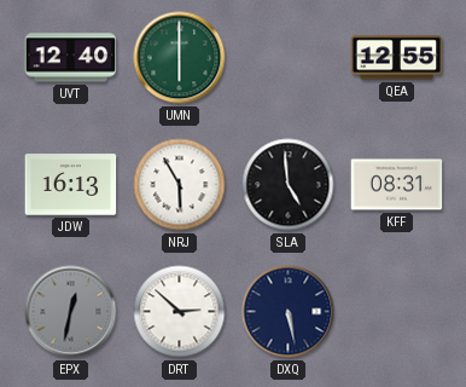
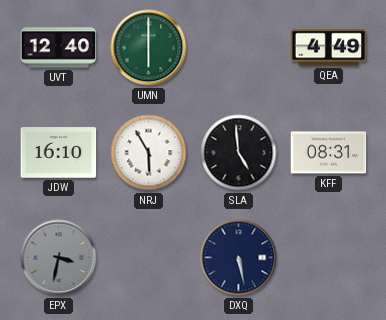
QEA: 12:55 -> 4:49
JDW: 16:13 -> 16:10
EPX: 12:32 -> 3:32
DRT: 2:52 -> none
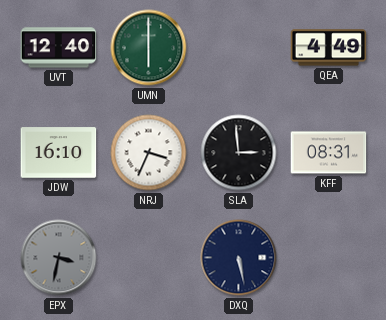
NRJ: 5:55 -> 3:34
SLA: 4:59 -> 2:59
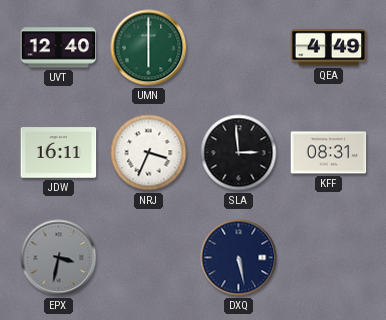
JDW: 16:10 -> 16:11
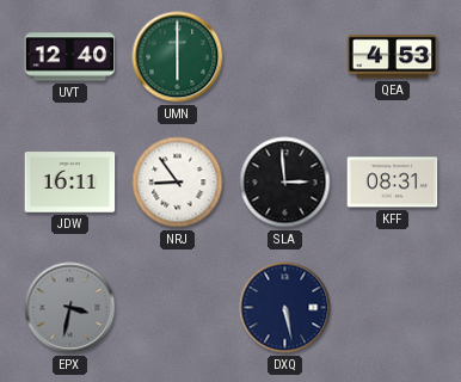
QEA: 4:49 -> 4:53
NRJ: 3:34 -> 8:54
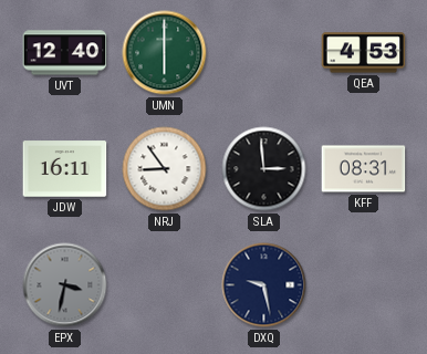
DXQ: 5:28 -> 9:28
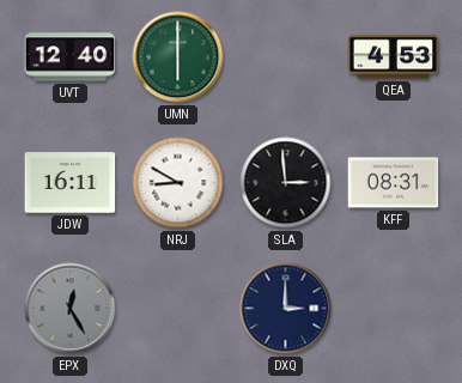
NRJ: 8:54 -> 8:50
EPX: 3:32 -> 12:25
DXQ: 9:28 -> 3:00
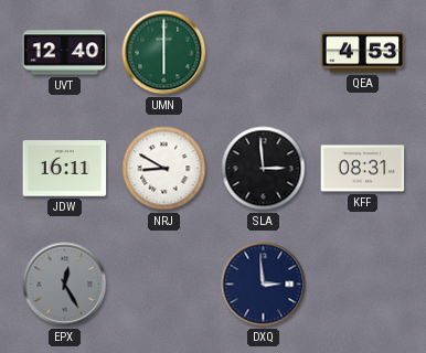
DXQ: 3:00 -> 2:59
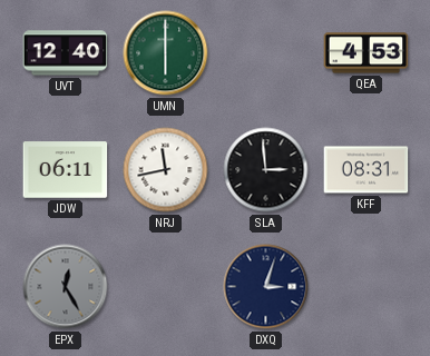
JDW: 16:11 -> 06:11
NRJ: 8:50 -> 11:43
DXQ: 2:59 -> 3:03
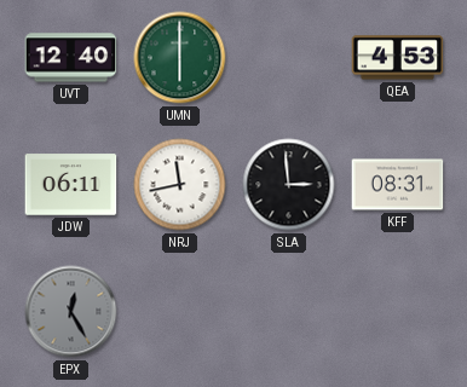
DXQ: 3:03 -> none
